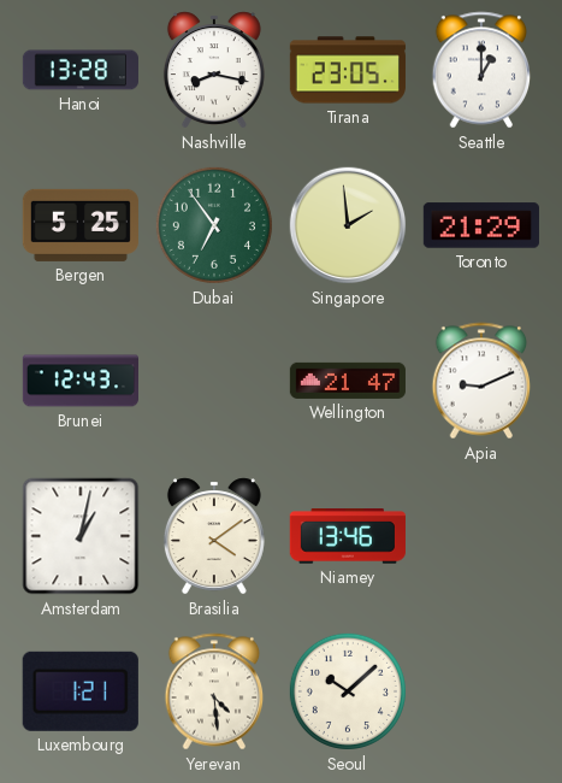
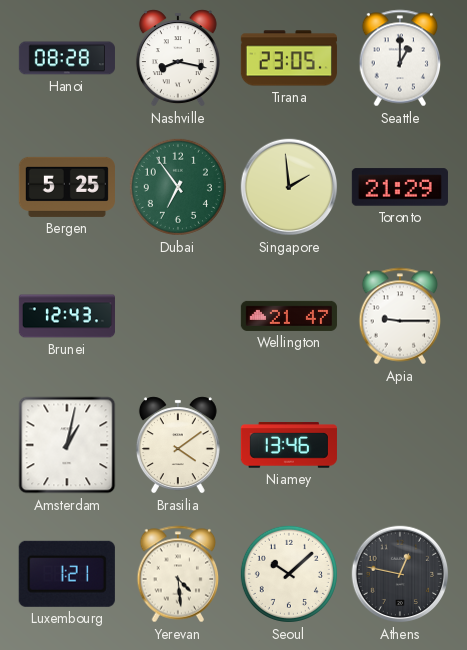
Hanoi: 13:28 -> 08:28
Apia: 9:11 -> 9:15
Athens: none -> 12:47
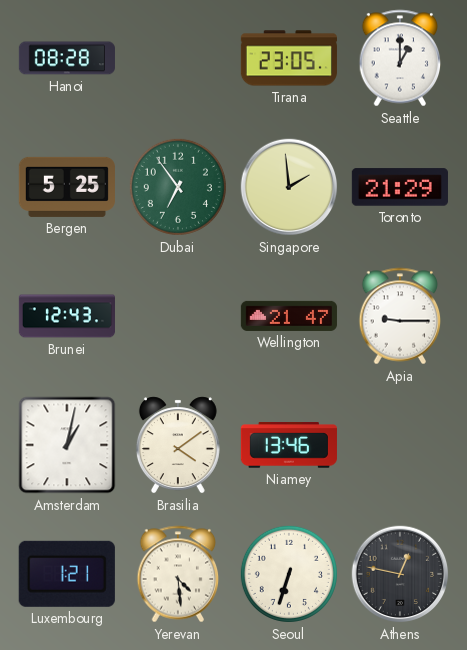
Nashville: 8:17 -> none
Seoul: 10:08 -> 6:33
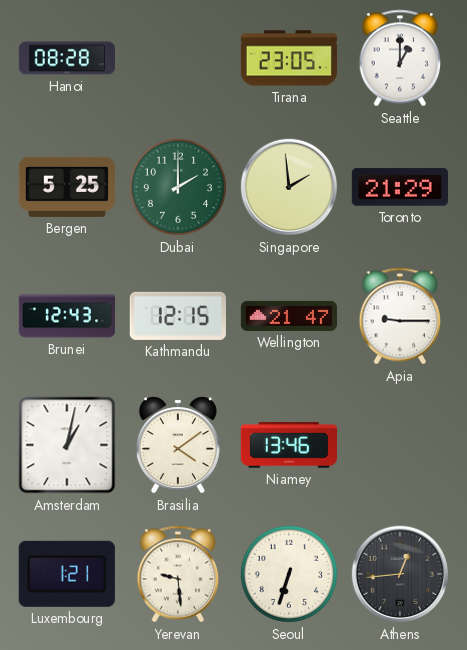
Dubai: 6:54 -> 2:00
Kathmandu: none -> 12:15
Yerevan: 4:29 -> 9:29
Athens: 12:47 -> 12:44
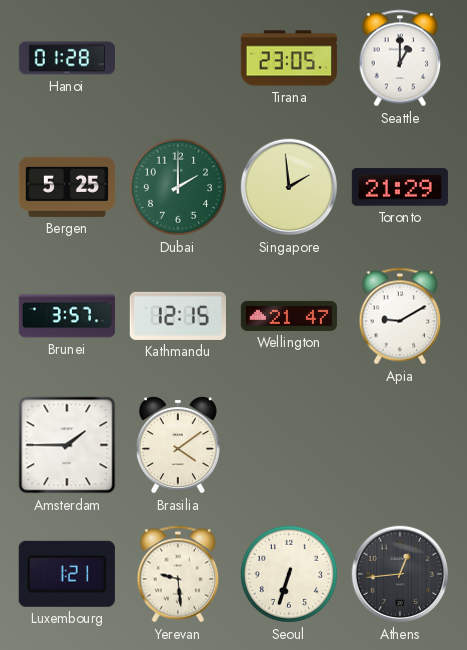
Hanoi: 08:28 -> 01:28
Brunei: 12:43 -> 3:57
Apia: 9:15 -> 9:10
Amsterdam: 1:02 -> 1:45
Niamey: 13:46 -> none
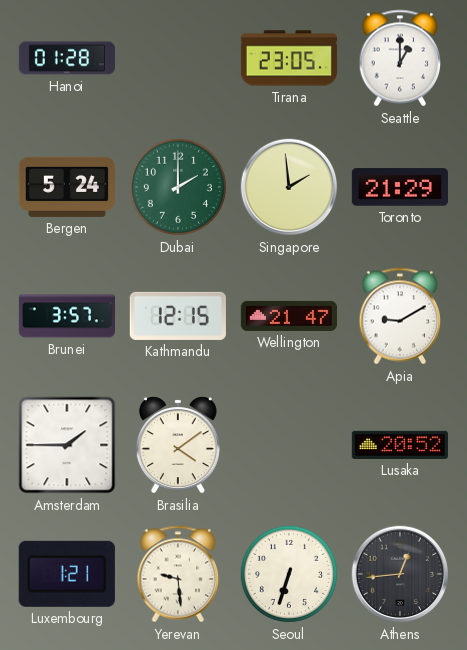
Bergen: 5:25 -> 5:24
Lusaka: none -> 20:52
